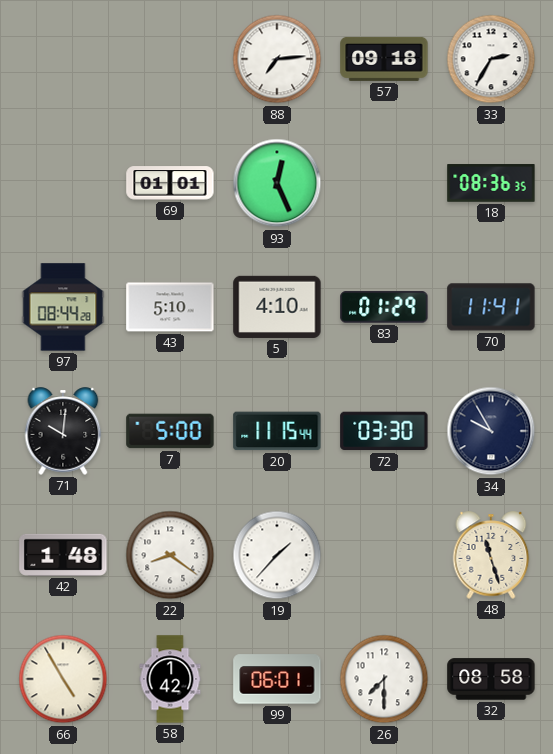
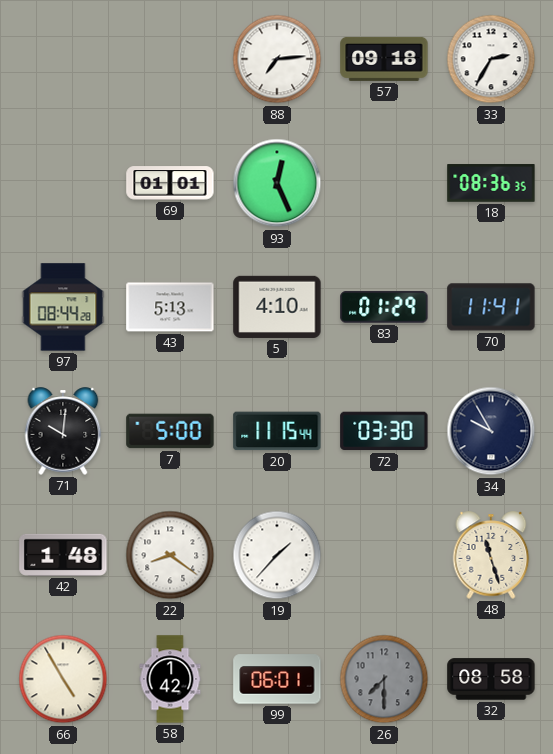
43: 5:10 -> 5:13
26 dial: white -> grey
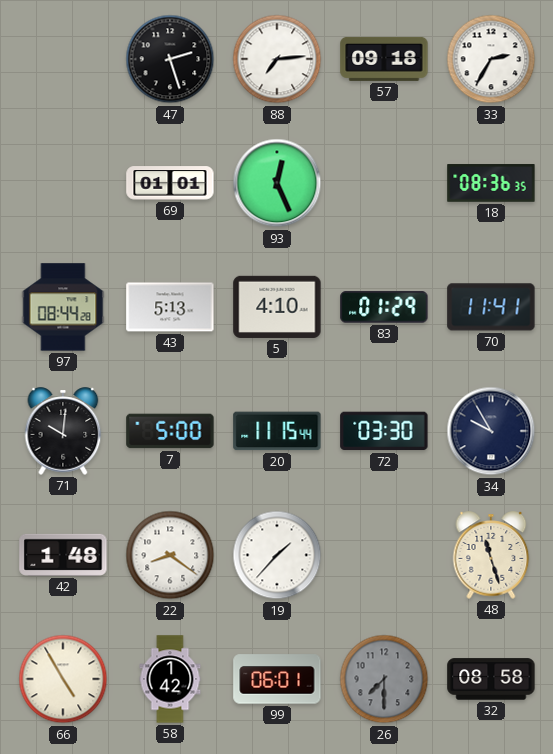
47: none -> 2:27
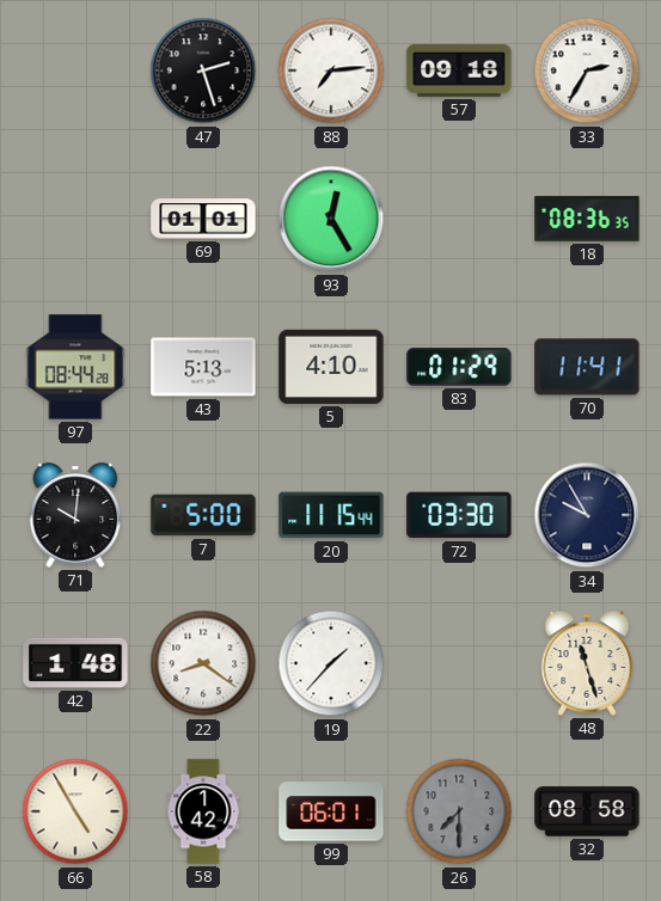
93: 12:26 -> 12:25
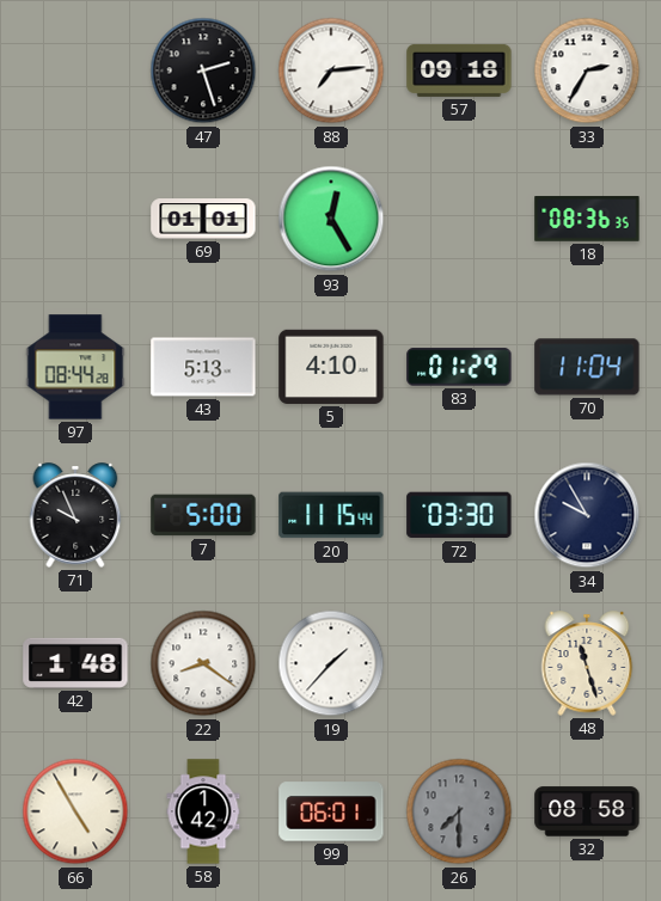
70: 11:41 -> 11:04
71: 10:01 -> 9:56
